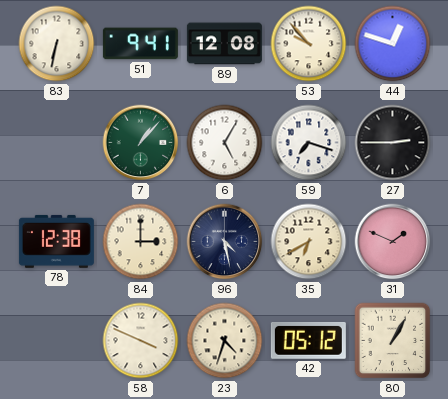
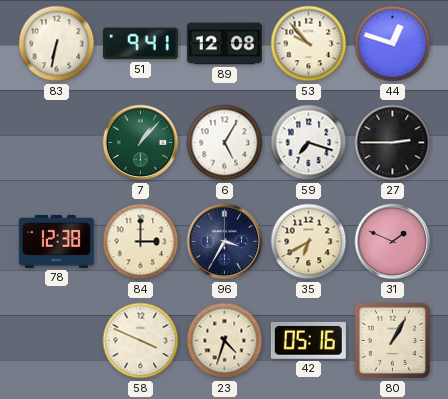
96: 4:28 -> 3:35
42: 05:12 -> 05:16
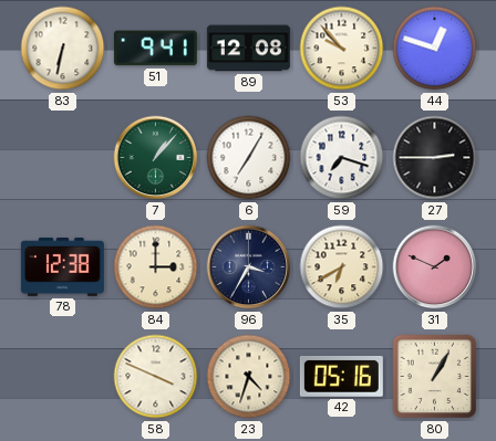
6: 5:05 -> 7:05
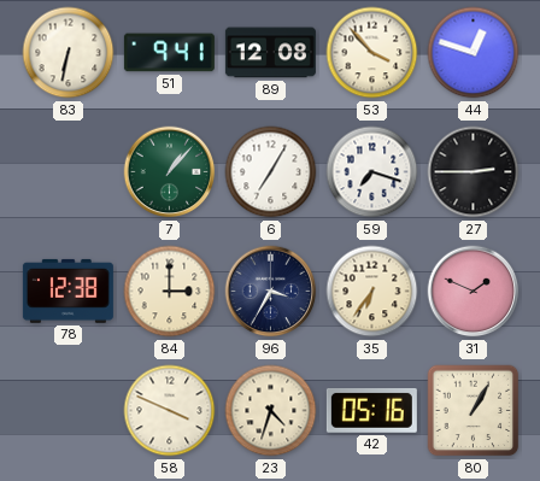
53: 9:53 -> 3:53
35: 6:40 -> 6:36
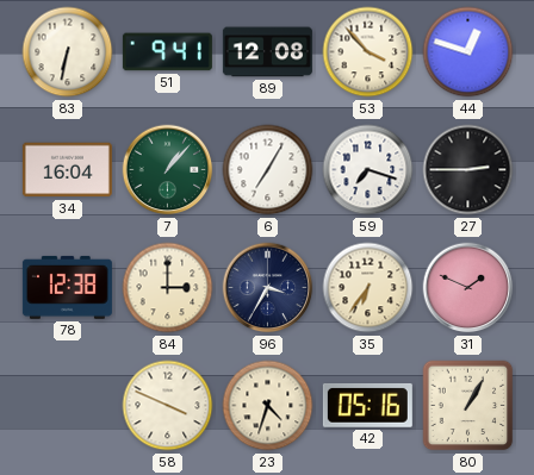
34: none -> 16:04
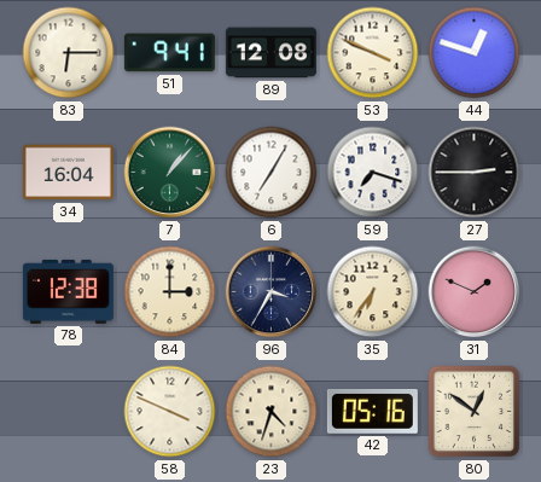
83: 6:32 -> 6:15
53: 3:53 -> 3:49
80: 1:05 -> 12:51
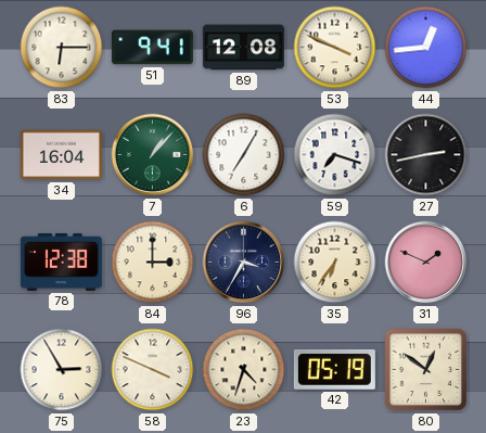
44: 12:48 -> 12:44
27: 2:45 -> 2:43
75: none -> 2:55
42: 05:16 -> 05:19
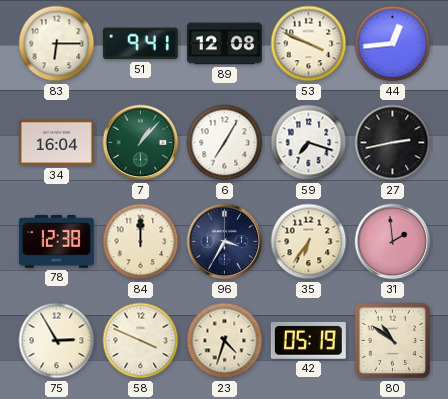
84: 3:00 -> 12:00
31: 1:49 -> 1:59
80: 12:51 -> 10:51
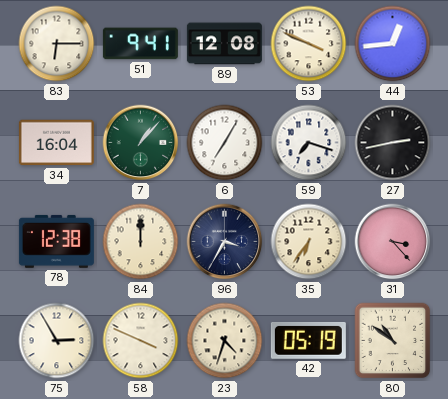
31: 1:59 -> 3:23
